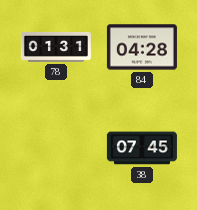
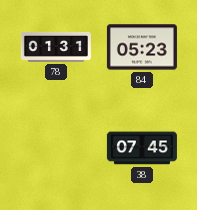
84: 04:28 -> 05:23
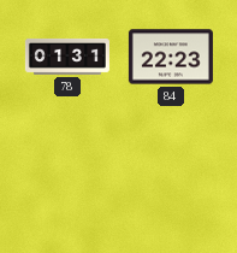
84: 05:23 -> 22:23
38: 07:45 -> none
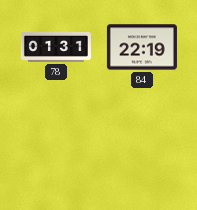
84: 22:23 -> 22:19
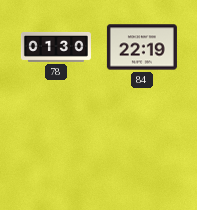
78: 01:31 -> 01:30
